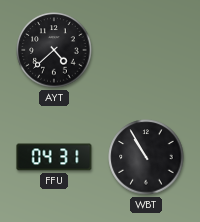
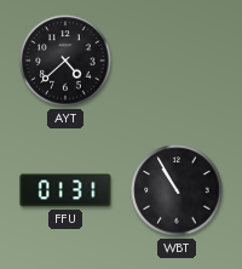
FFU: 04:31 -> 01:31
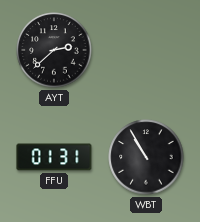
AYT: 4:38 -> 2:38
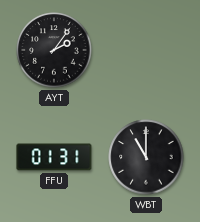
AYT: 2:38 -> 2:06
WBT: 10:55 -> 11:00
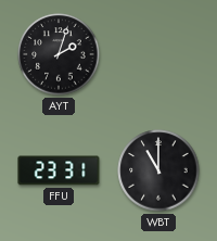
AYT: 2:06 -> 2:03
FFU: 01:31 -> 23:31
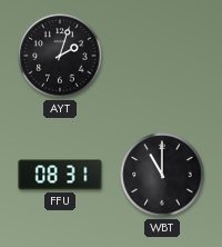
FFU: 23:31 -> 08:31
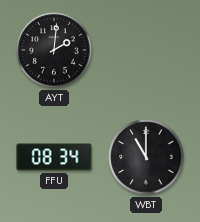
AYT: 2:03 -> 2:01
FFU: 08:31 -> 08:34
